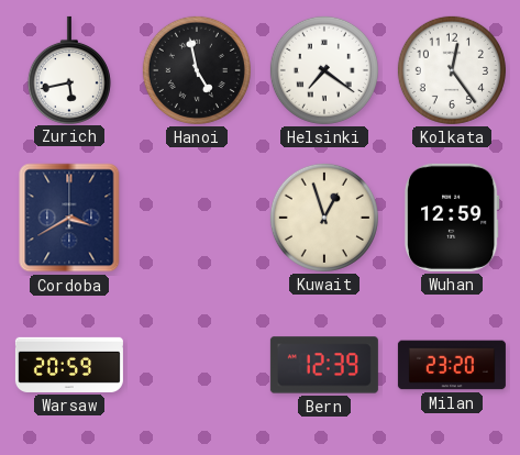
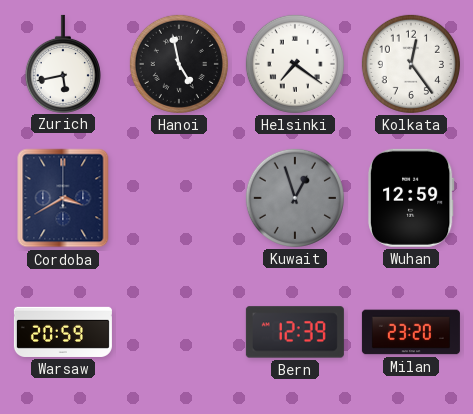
Kuwait dial: cream -> grey
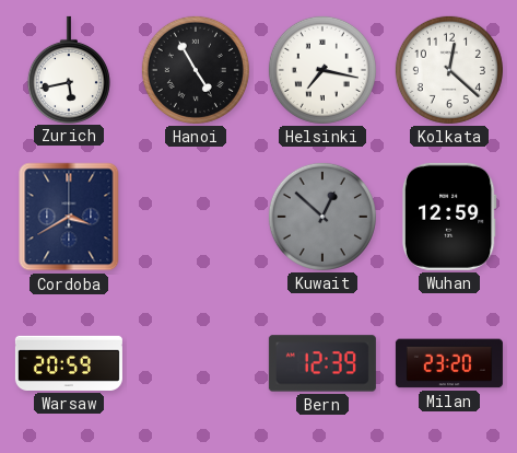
Hanoi: 4:58 -> 4:55
Helsinki: 7:21 -> 7:17
Kolkata: 12:24 -> 12:22
Kuwait: 12:57 -> 12:52
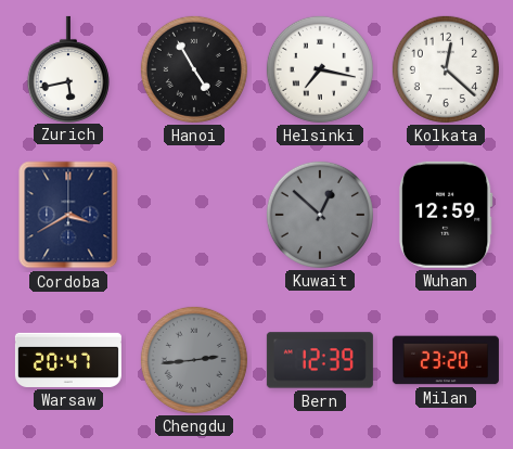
Warsaw: 20:59 -> 20:47
Chengdu: none -> 2:44
